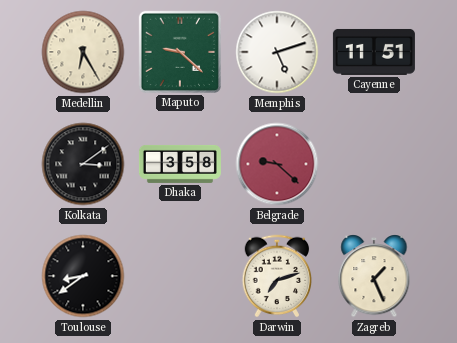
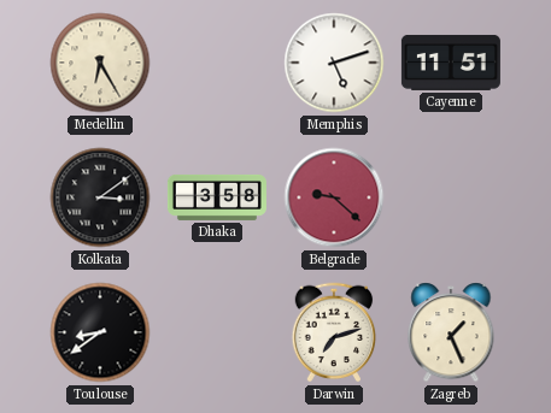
Maputo: 9:22 -> none
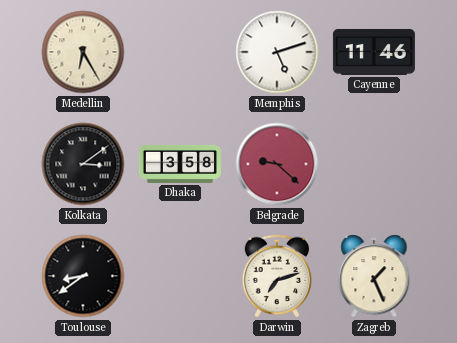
Cayenne: 11:51 -> 11:46
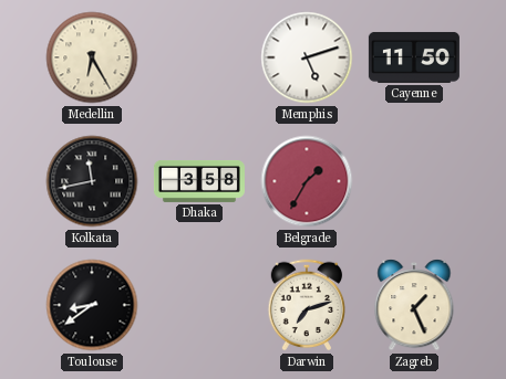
Cayenne: 11:46 -> 11:50
Kolkata: 3:09 -> 11:43
Belgrade: 9:22 -> 1:35
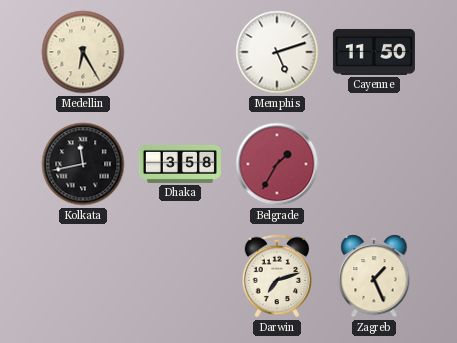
Toulouse: 8:39 -> none
